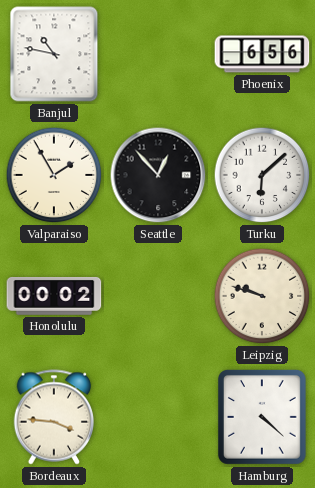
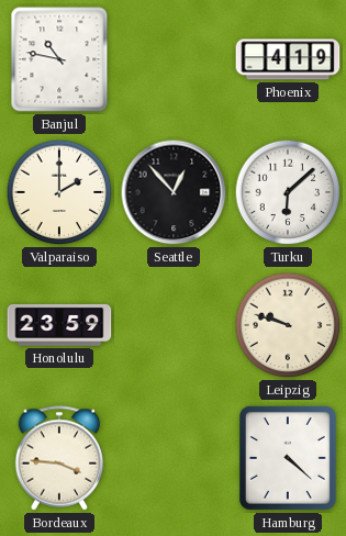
Phoenix: 6:56 -> 4:19
Valparaiso: 1:55 -> 2:00
Honolulu: 00:02 -> 23:59
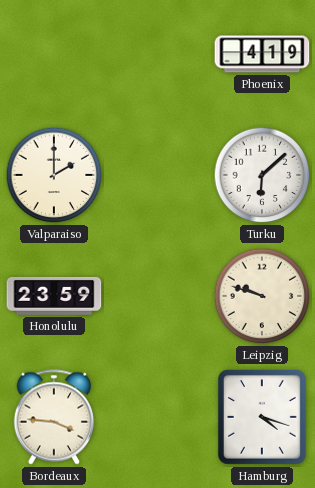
Banjul: 10:47 -> none
Seattle: 12:53 -> none
Hamburg: 4:22 -> 4:18
